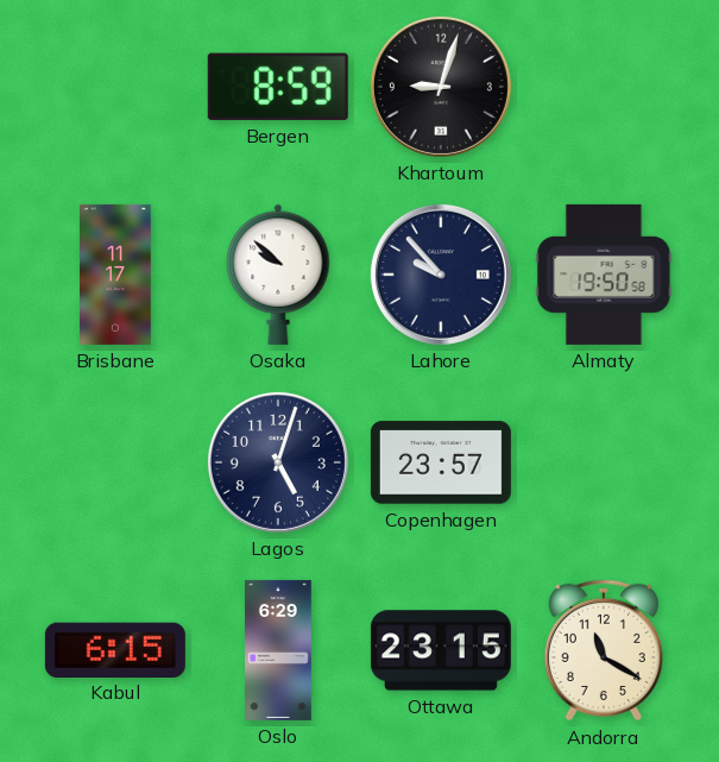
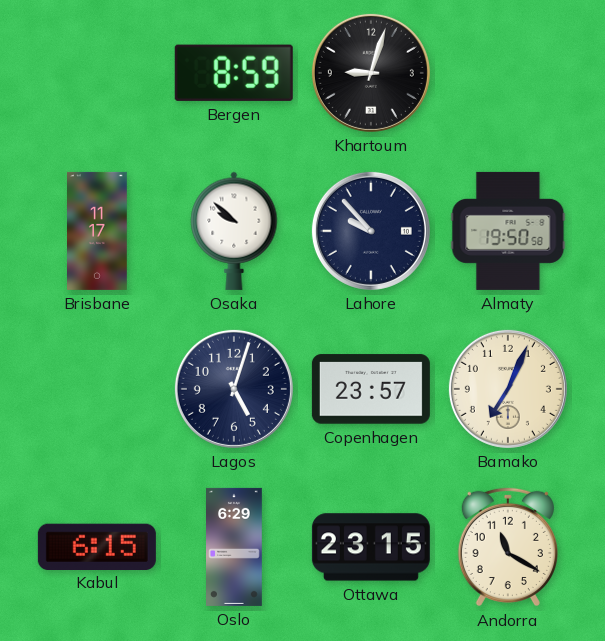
Bamako: none -> 7:04
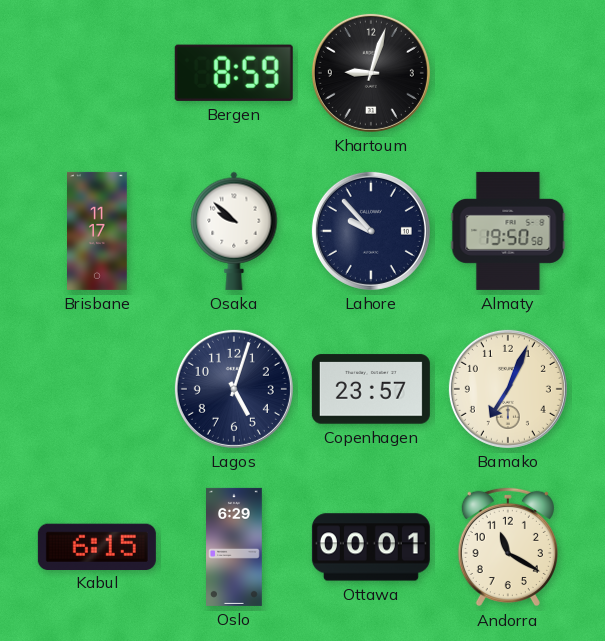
Ottawa: 23:15 -> 00:01
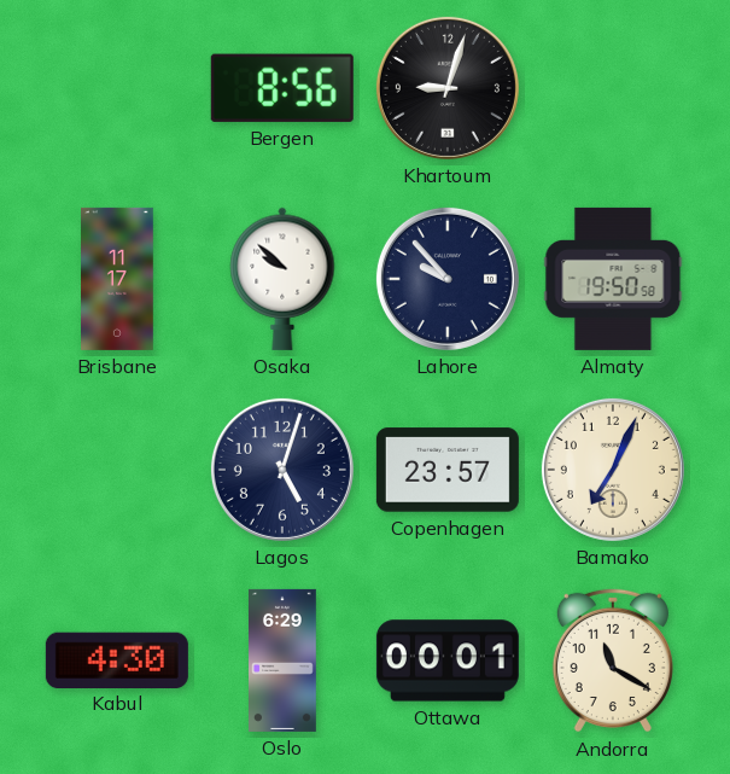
Bergen: 8:59 -> 8:56
Kabul: 6:15 -> 4:30
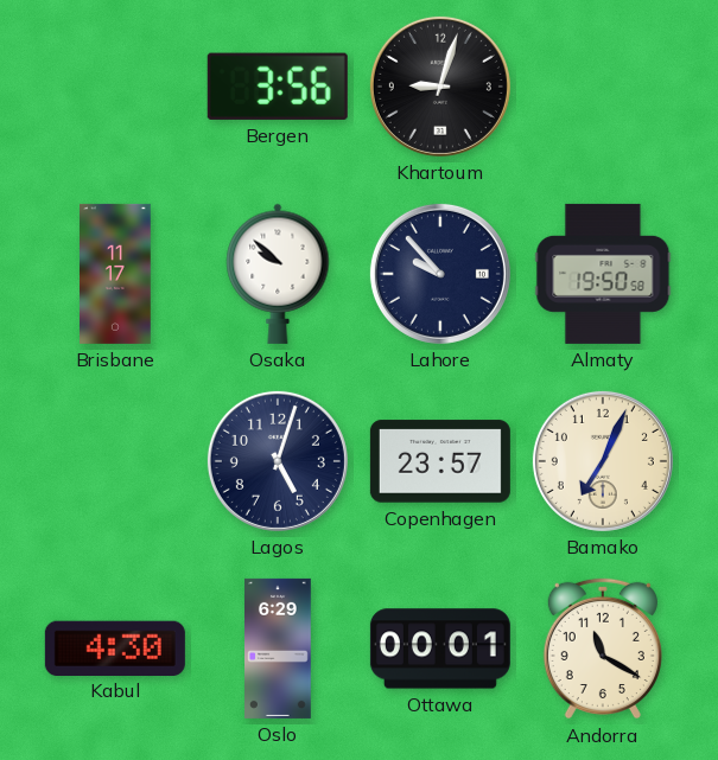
Bergen: 8:56 -> 3:56
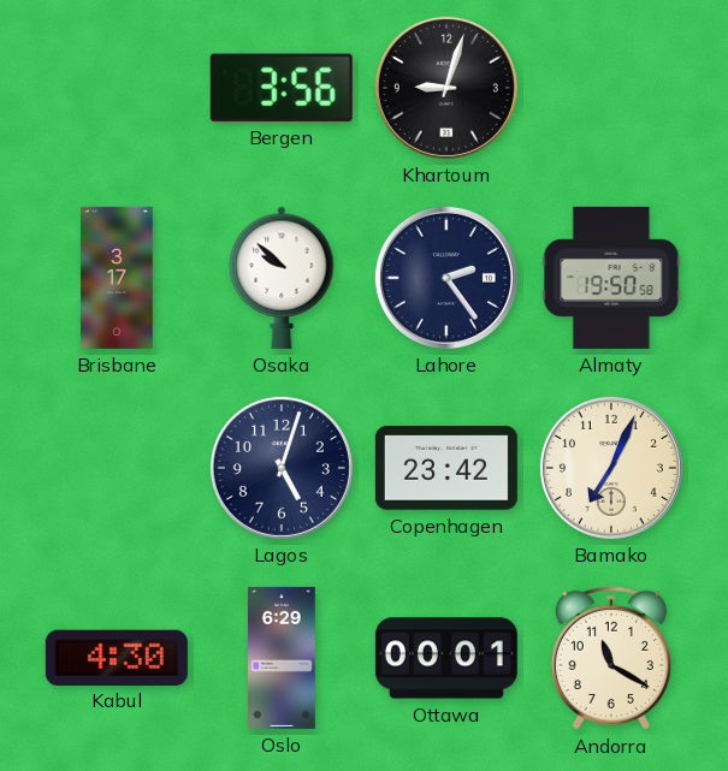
Brisbane: 11:17 -> 3:17
Lahore: 9:53 -> 2:24
Copenhagen: 23:57 -> 23:42
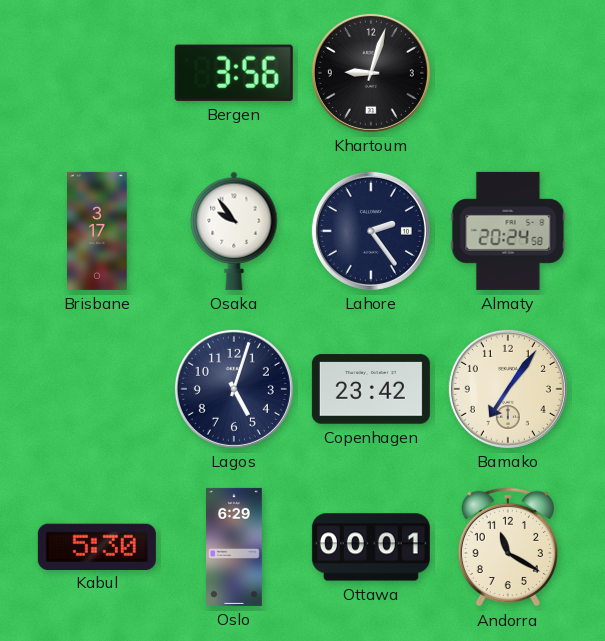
Osaka: 9:52 -> 9:54
Almaty: 19:50 -> 20:24
Bamako: 7:04 -> 7:06
Kabul: 4:30 -> 5:30
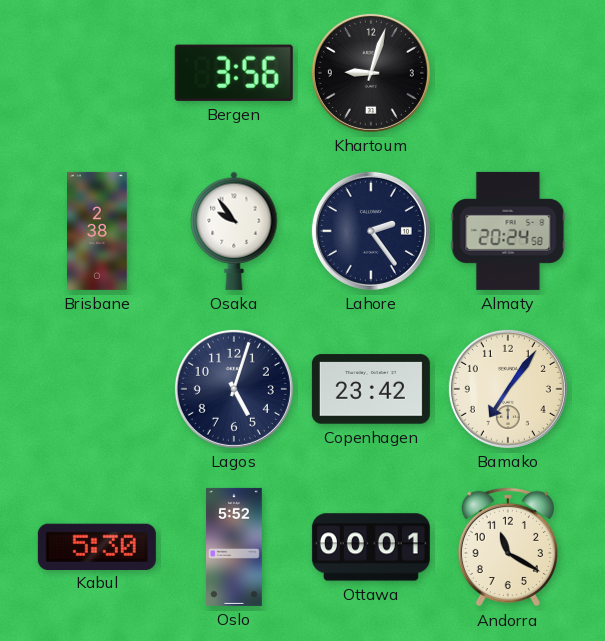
Brisbane: 3:17 -> 2:38
Oslo: 6:29 -> 5:52
